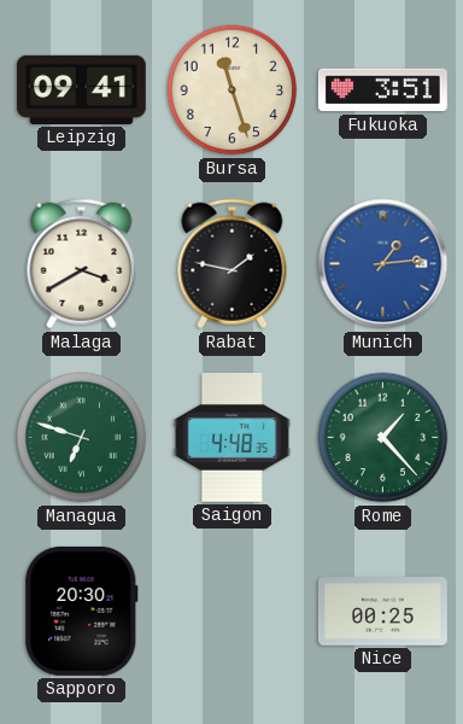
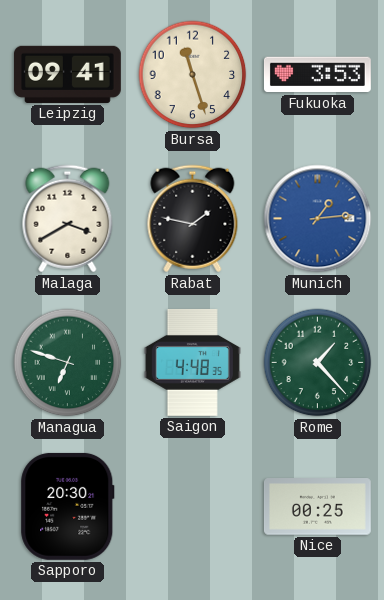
Fukuoka: 3:51 -> 3:53
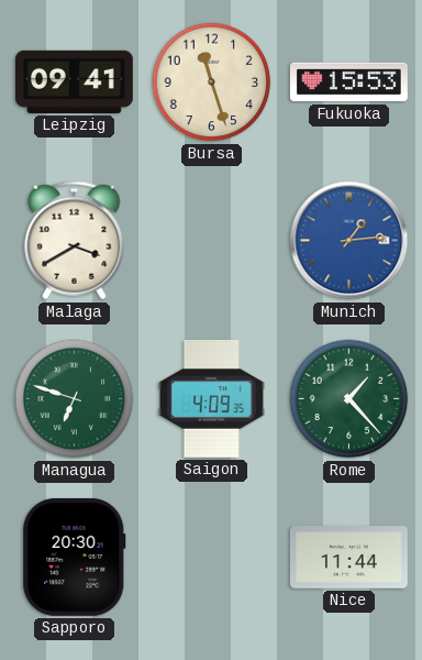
Fukuoka: 3:53 -> 15:53
Rabat: 1:47 -> none
Saigon: 4:48 -> 4:09
Nice: 00:25 -> 11:44
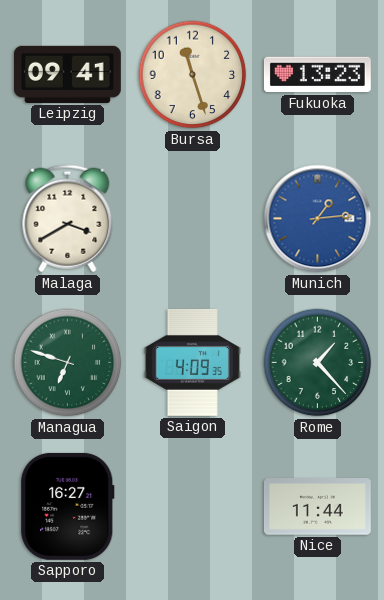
Fukuoka: 15:53 -> 13:23
Sapporo: 20:30 -> 16:27
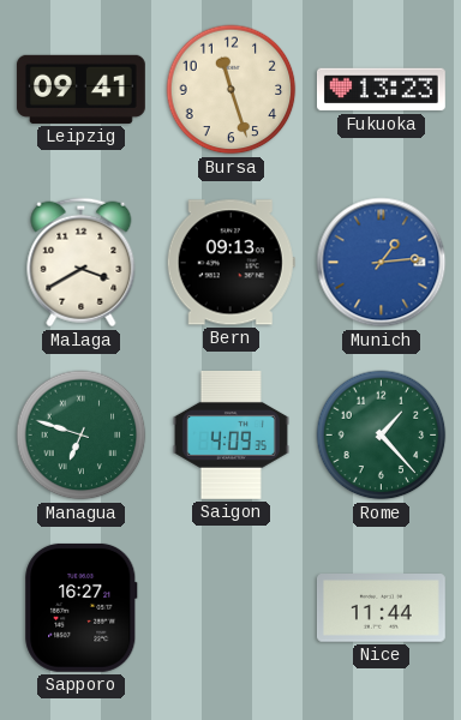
Bern: none -> 09:13
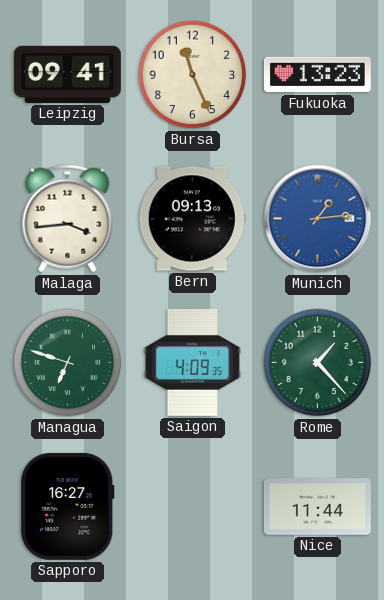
Bursa: 11:27 -> 11:26
Malaga: 3:40 -> 3:44
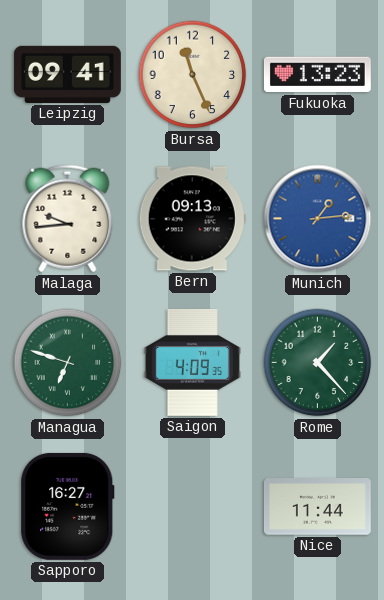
Malaga: 3:44 -> 9:44
